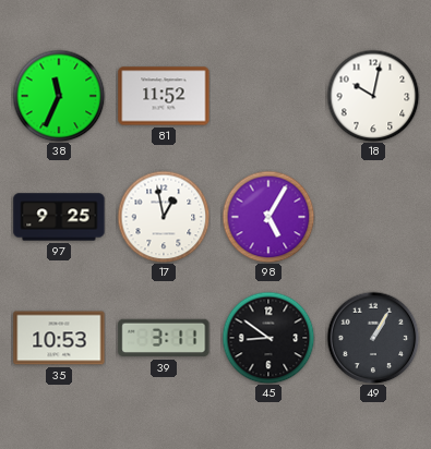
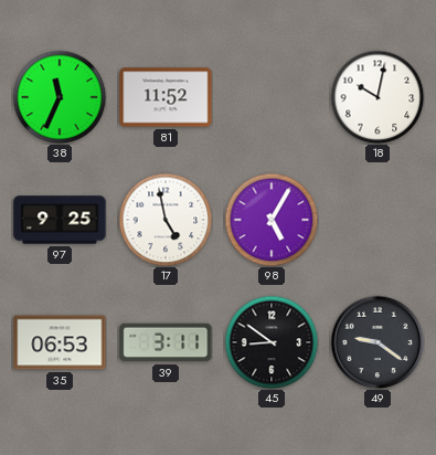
17: 12:58 -> 4:58
35: 10:53 -> 06:53
49: 1:05 -> 9:21
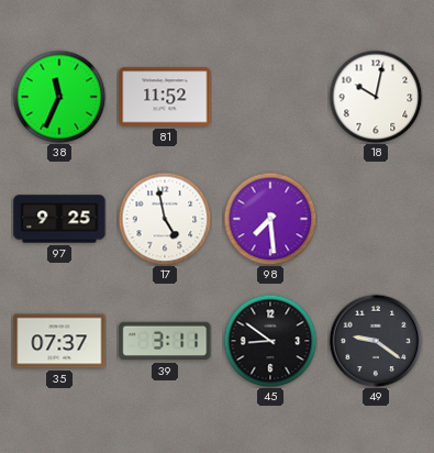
98: 5:05 -> 7:29
35: 06:53 -> 07:37
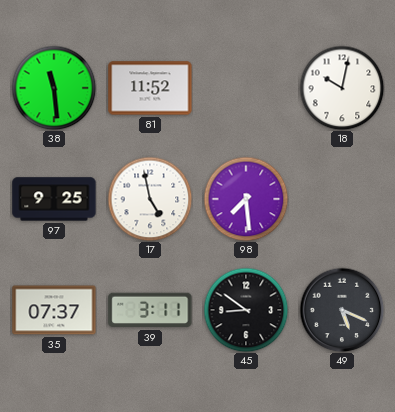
38: 11:34 -> 11:29
49: 9:21 -> 5:19
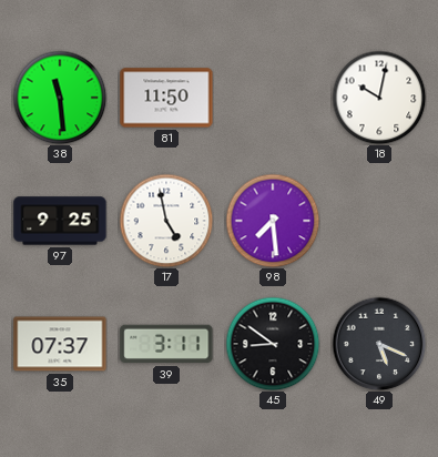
81: 11:52 -> 11:50
